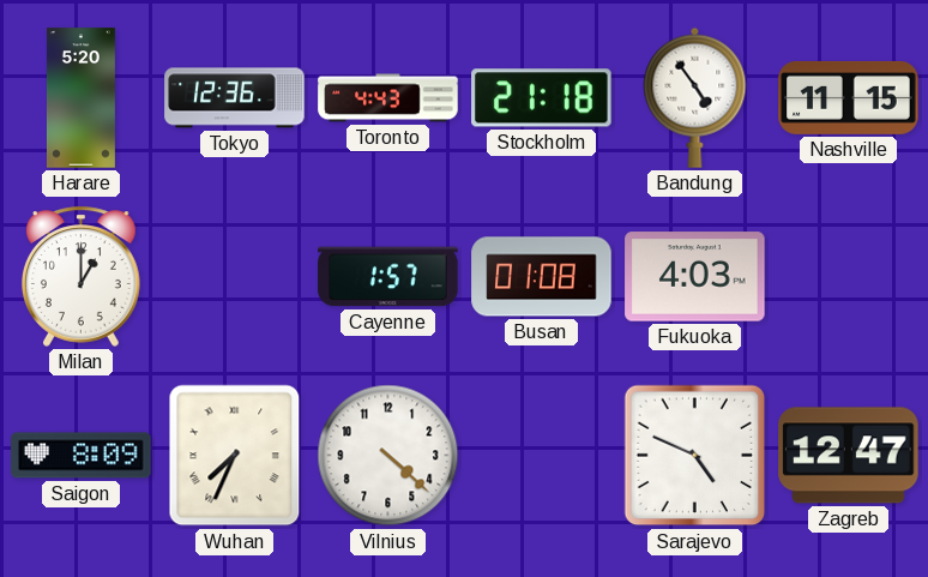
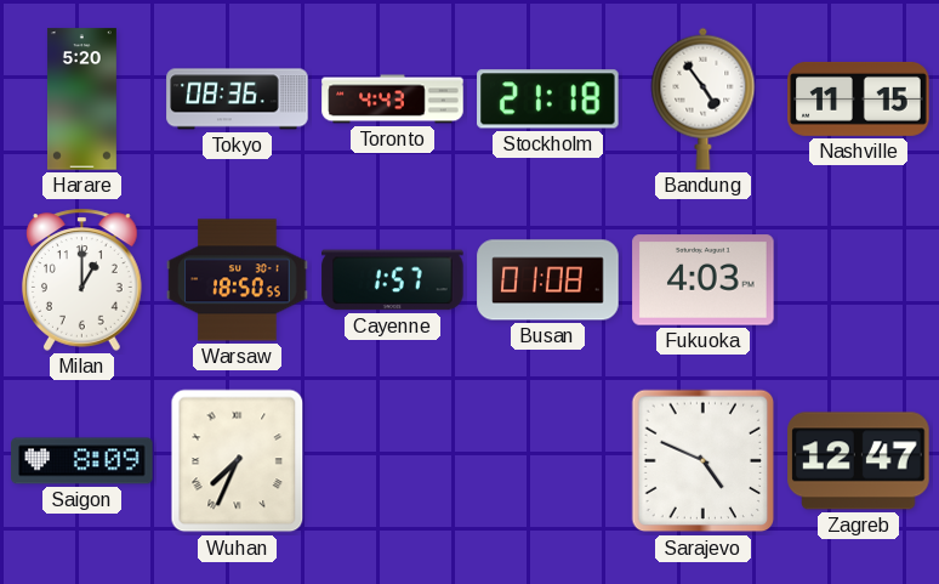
Tokyo: 12:36 -> 08:36
Warsaw: none -> 18:50
Vilnius: 4:22 -> none
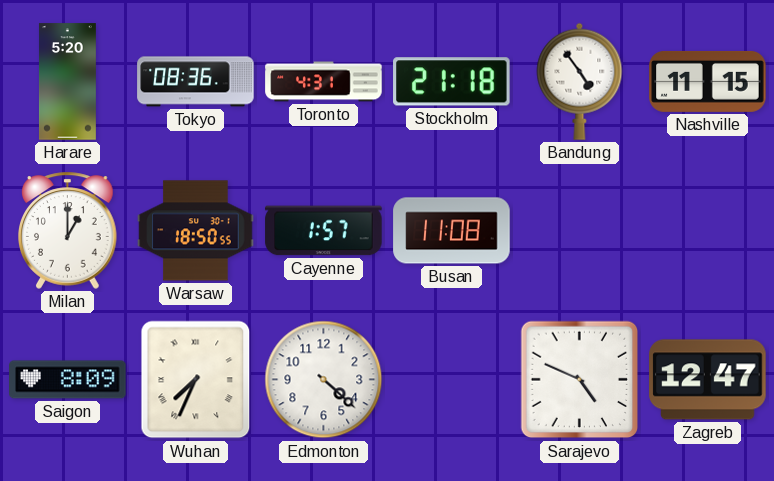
Toronto: 4:43 -> 4:31
Busan: 01:08 -> 11:08
Fukuoka: 4:03 -> none
Edmonton: none -> 4:22
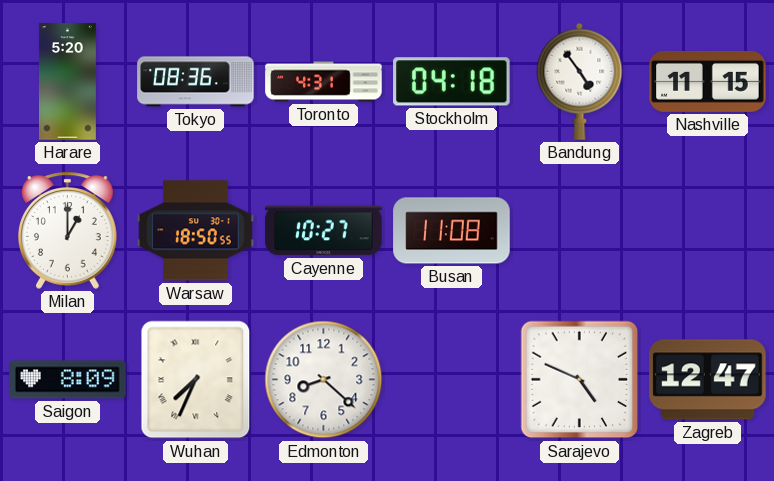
Stockholm: 21:18 -> 04:18
Cayenne: 1:57 -> 10:27
Edmonton: 4:22 -> 8:22
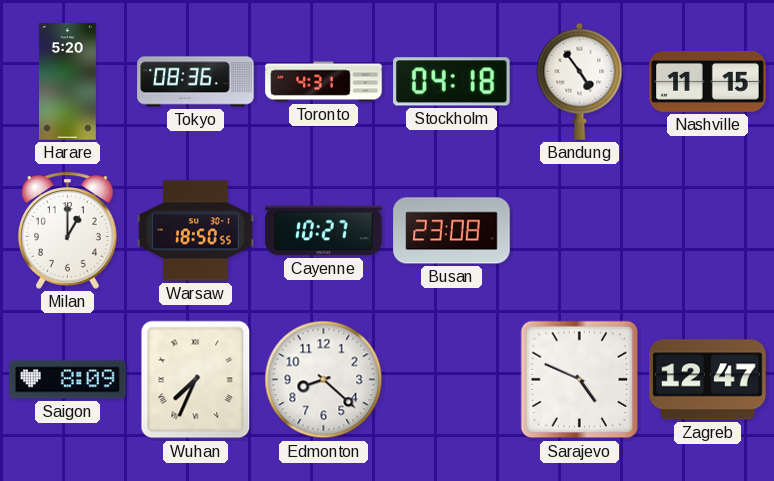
Busan: 11:08 -> 23:08
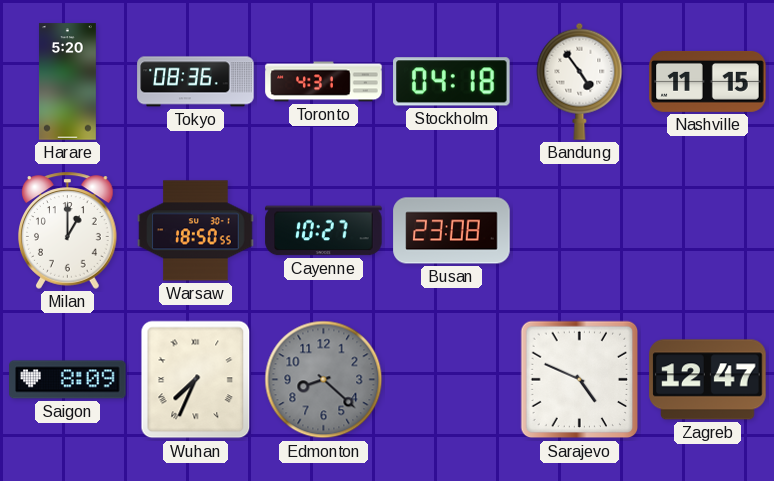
Edmonton dial: white -> grey
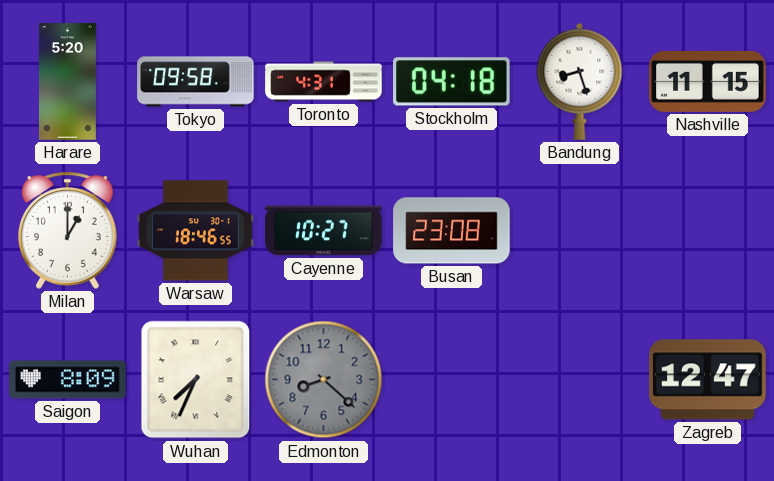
Tokyo: 08:36 -> 09:58
Bandung: 4:54 -> 8:27
Warsaw: 18:50 -> 18:46
Sarajevo: 4:49 -> none
